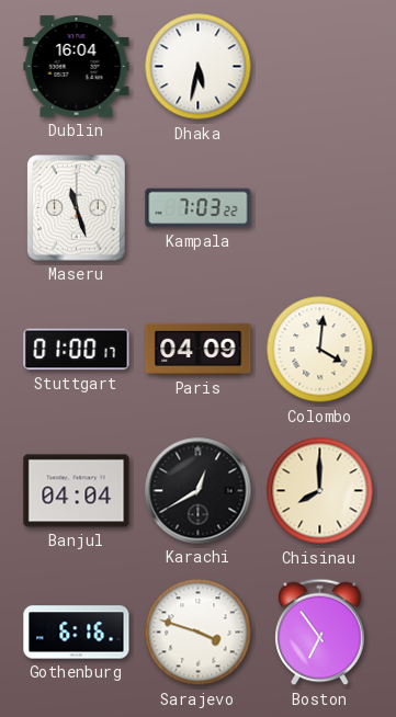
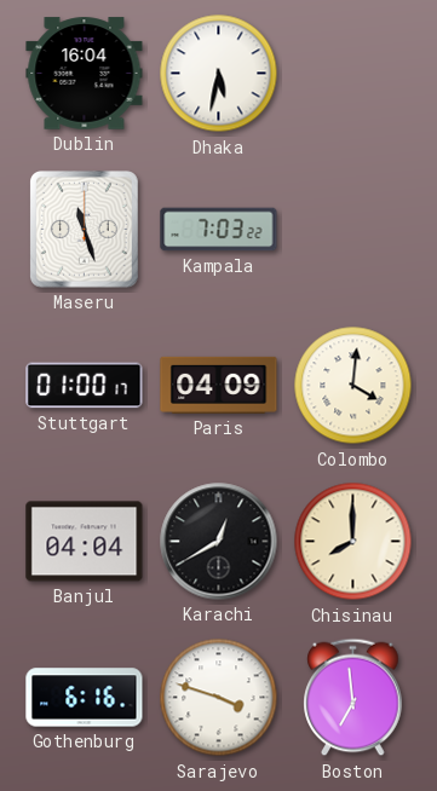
Boston: 6:54 -> 6:59
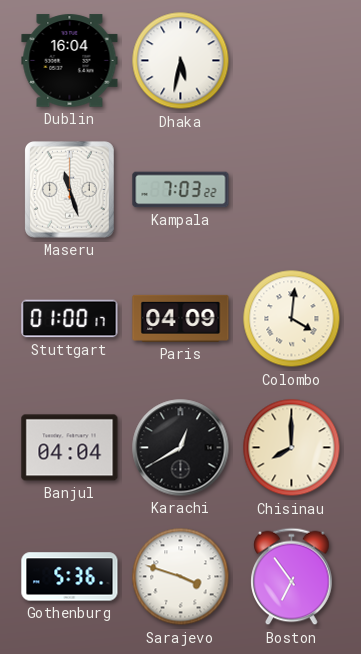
Gothenburg: 6:16 -> 5:36
Boston: 6:59 -> 6:54
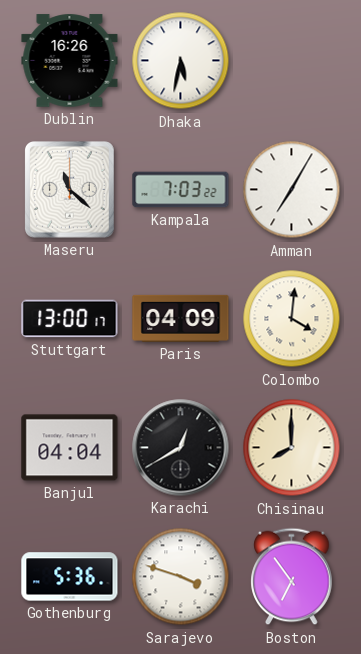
Dublin: 16:04 -> 16:26
Maseru: 11:27 -> 11:22
Amman: none -> 7:05
Stuttgart: 01:00 -> 13:00
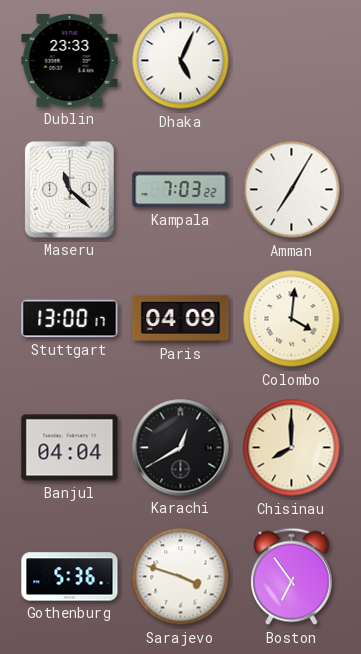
Dublin: 16:26 -> 23:33
Dhaka: 5:32 -> 5:04
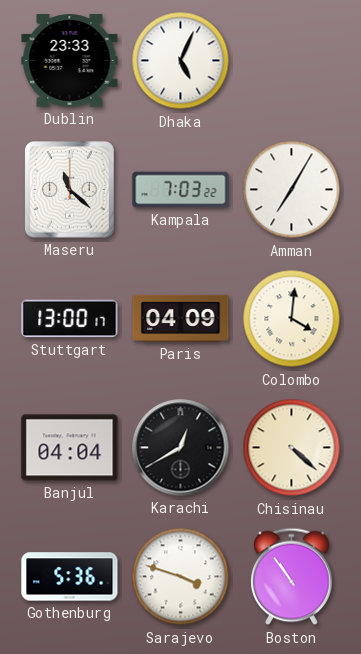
Chisinau: 8:00 -> 4:22
Boston: 6:54 -> 10:54
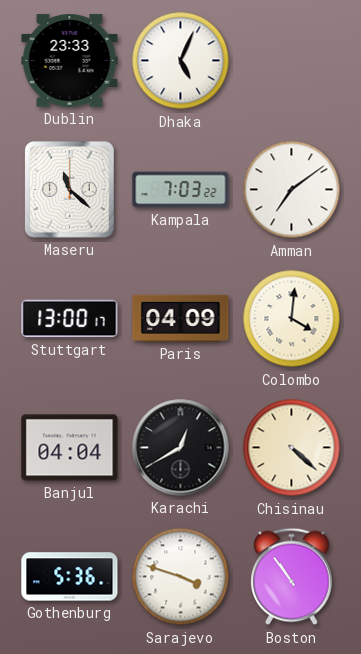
Amman: 7:05 -> 7:09
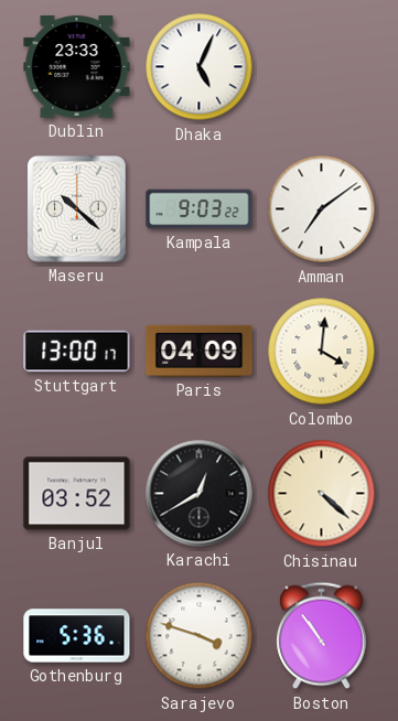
Maseru: 11:22 -> 10:22
Kampala: 7:03 -> 9:03
Banjul: 04:04 -> 03:52
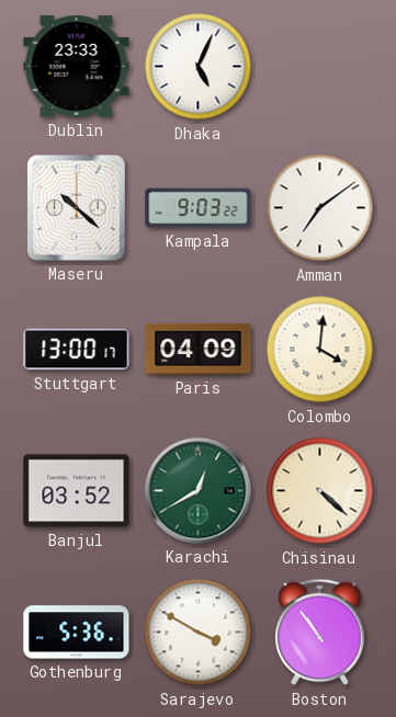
Karachi dial: black -> green
Sarajevo: 3:48 -> 3:50
